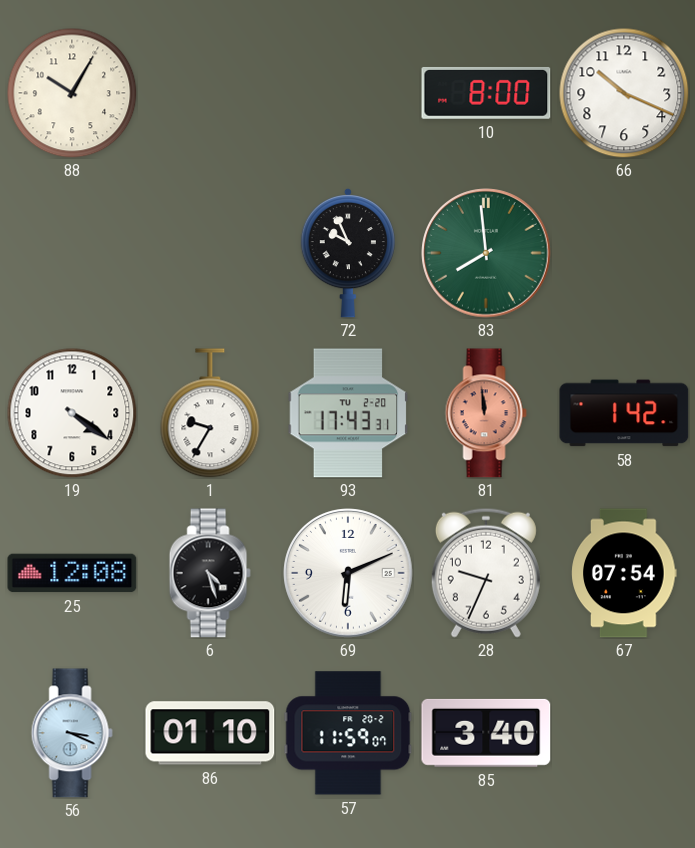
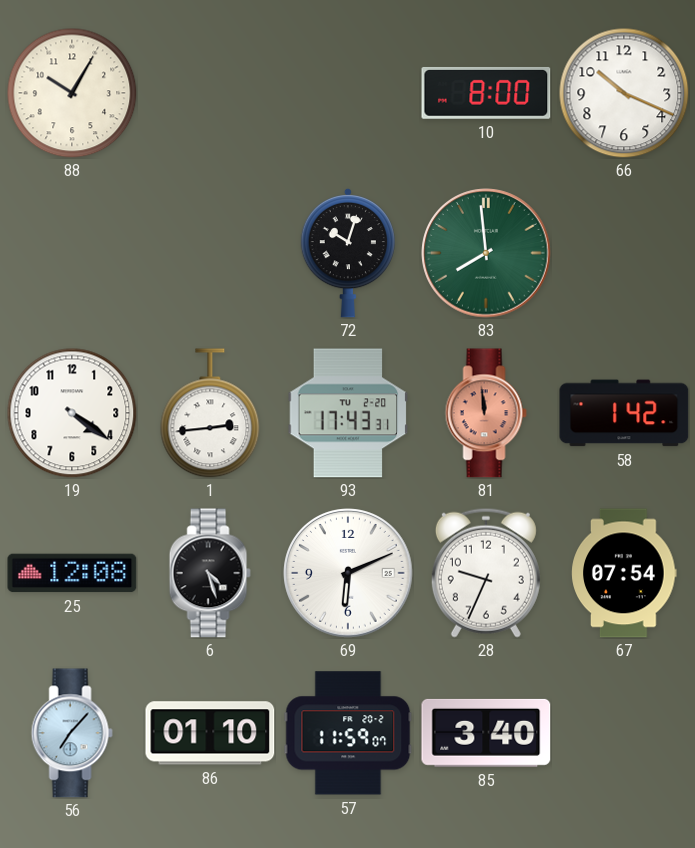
72: 9:56 -> 10:03
1: 9:35 -> 2:44
56: 3:19 -> 7:07
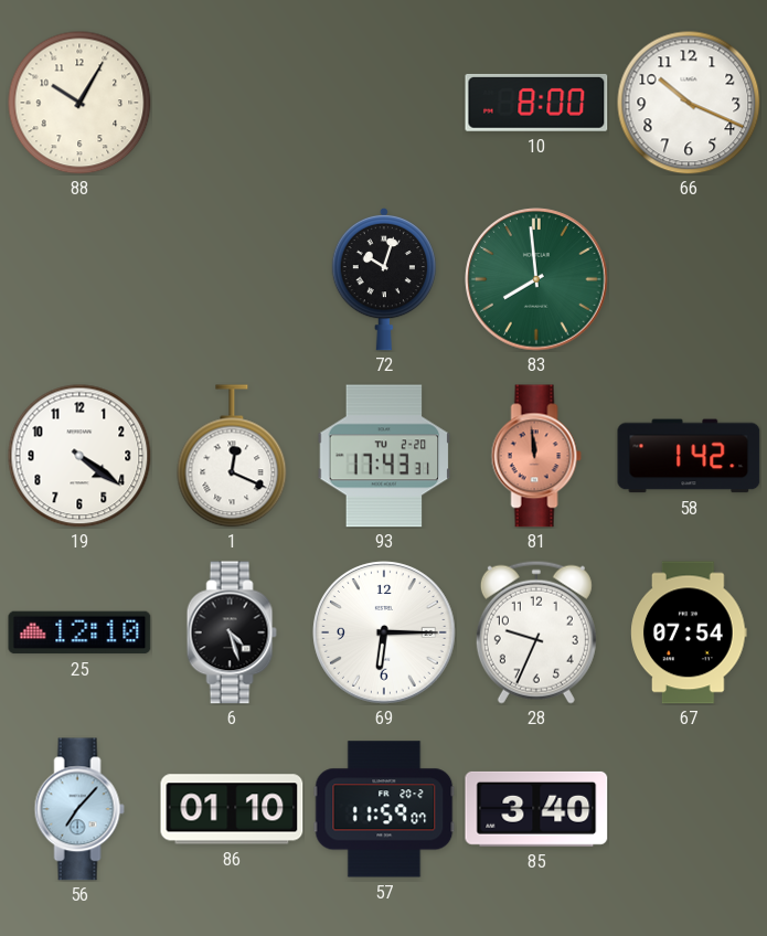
1: 2:44 -> 12:19
25: 12:08 -> 12:10
69: 6:11 -> 6:15
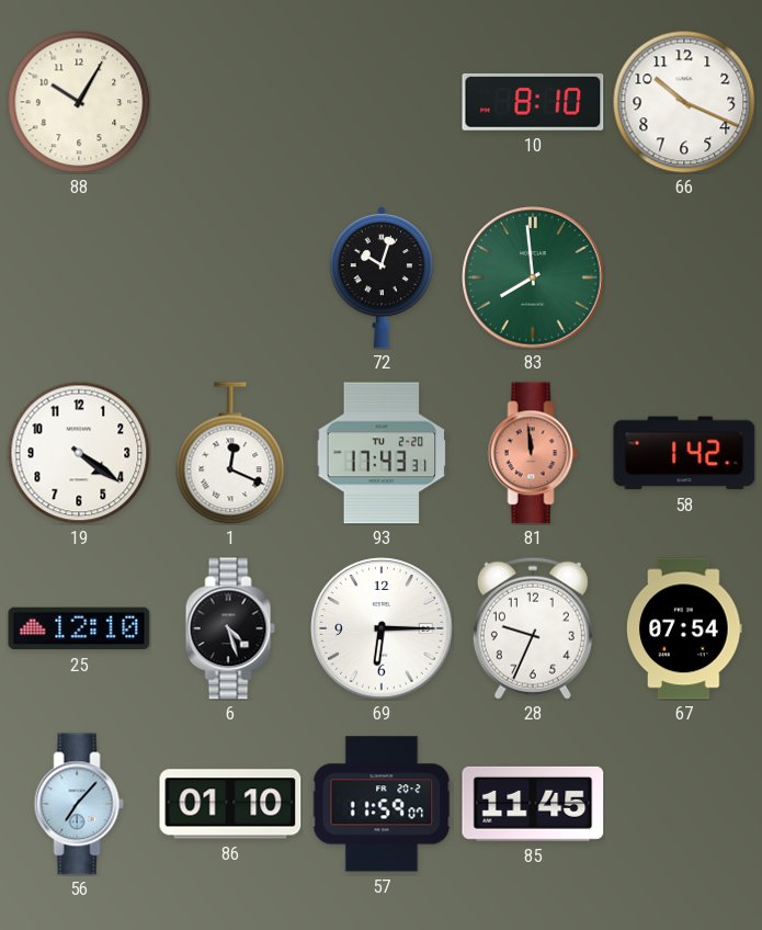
10: 8:00 -> 8:10
85: 3:40 -> 11:45
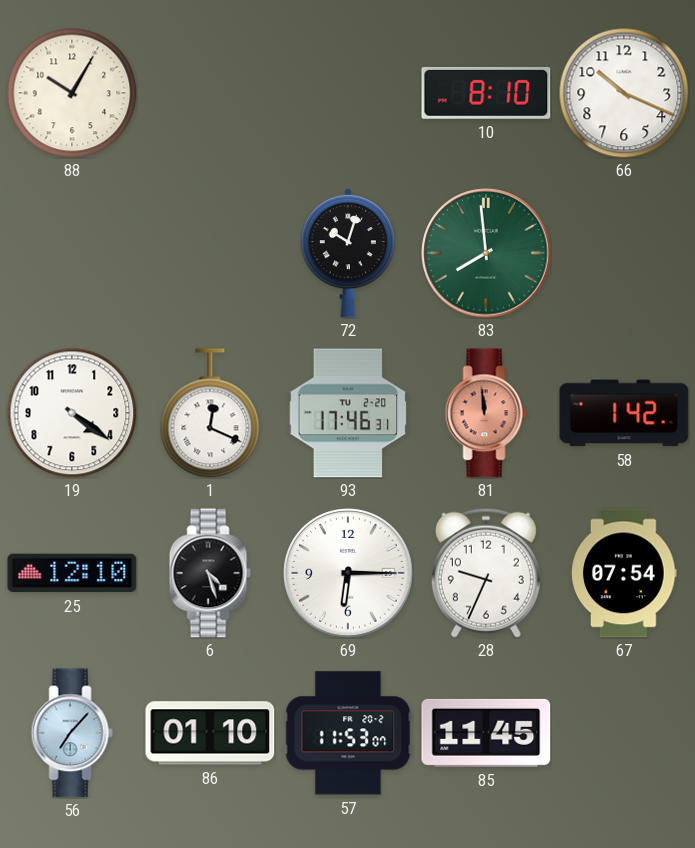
93: 17:43 -> 17:46
57: 11:59 -> 11:53
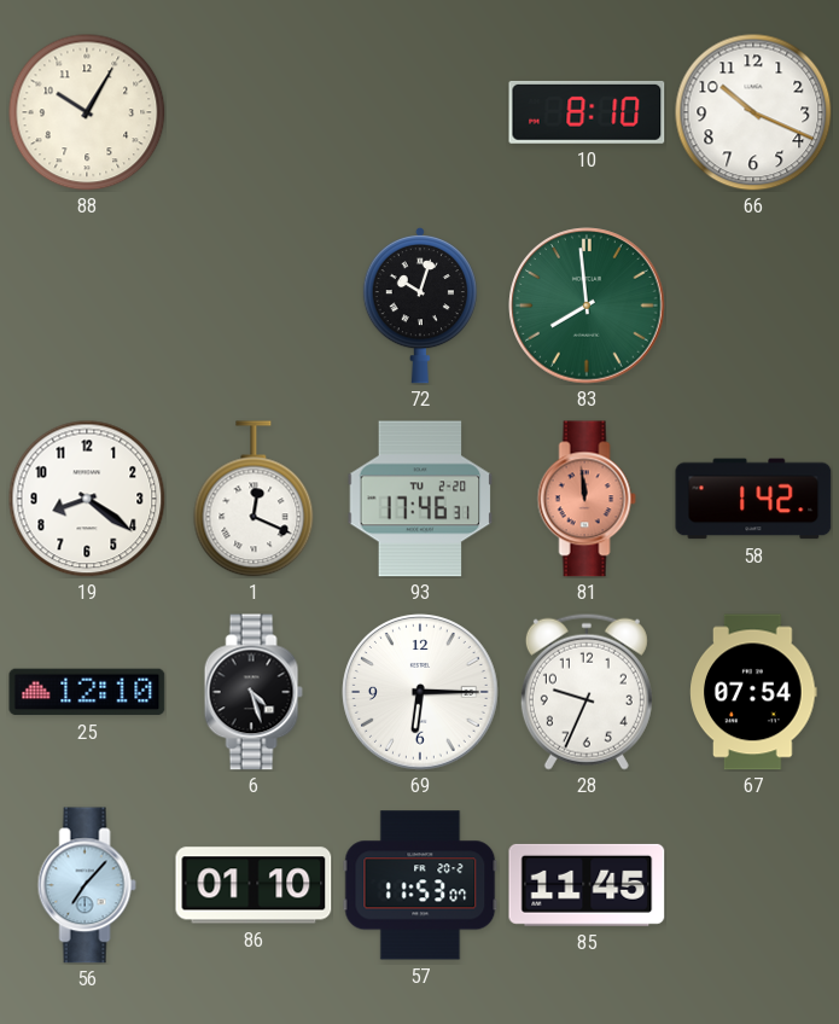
19: 4:21 -> 8:21
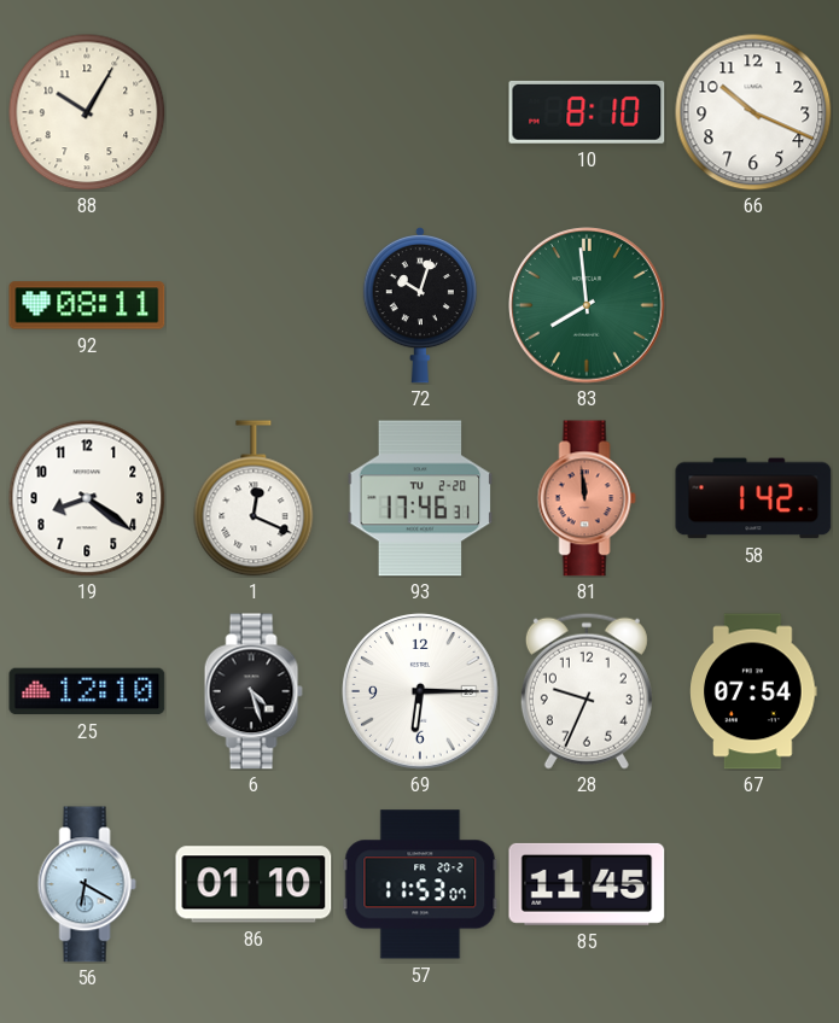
92: none -> 08:11
56: 7:07 -> 6:20
